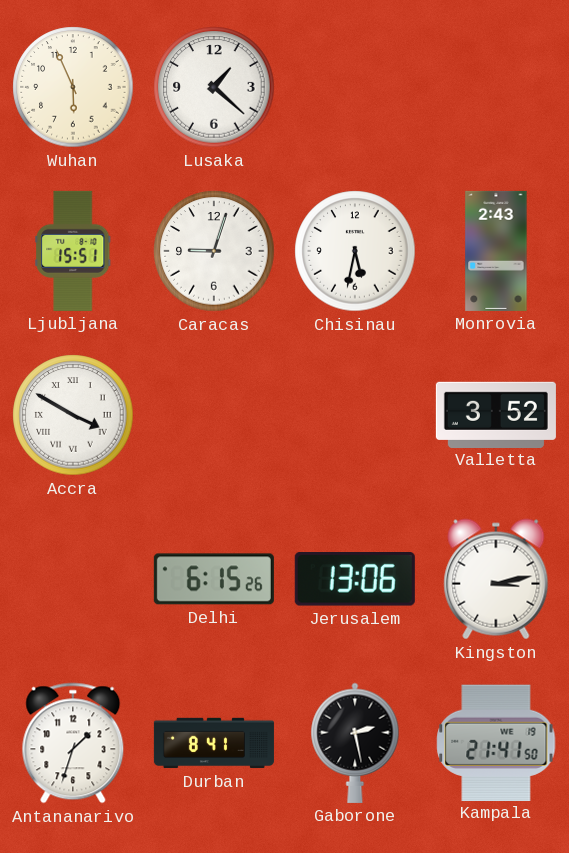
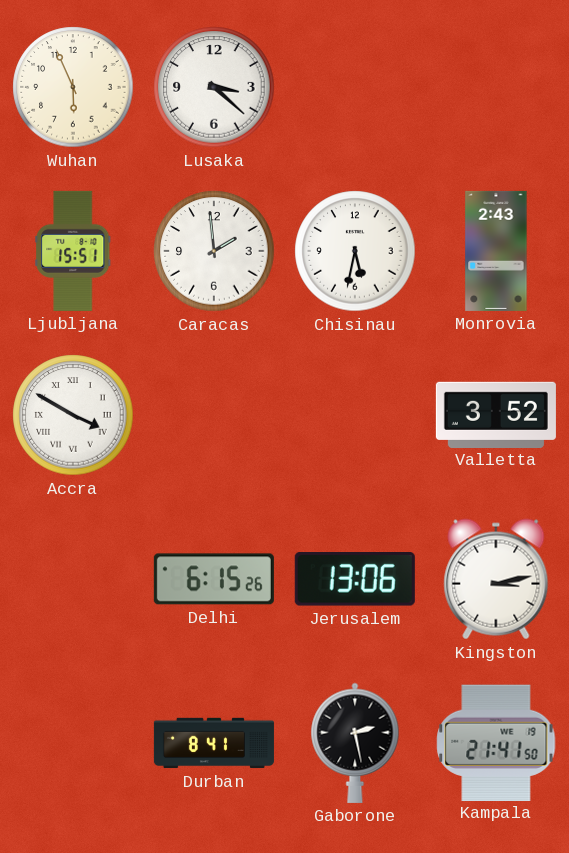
Lusaka: 1:22 -> 3:22
Caracas: 9:03 -> 1:59
Antananarivo: 1:33 -> none
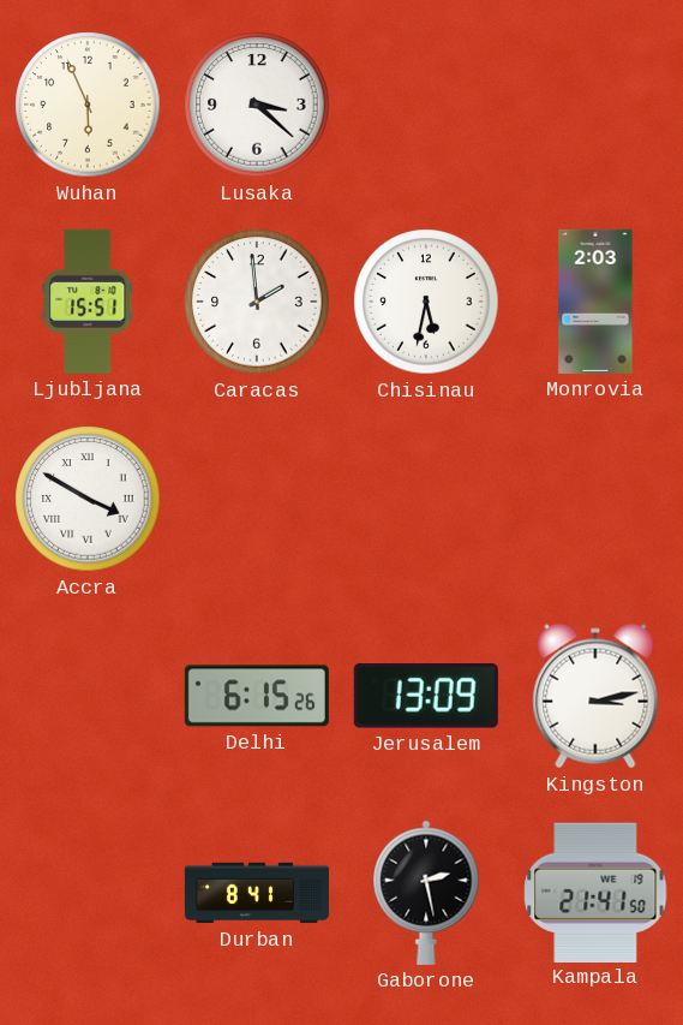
Monrovia: 2:43 -> 2:03
Valletta: 3:52 -> none
Jerusalem: 13:06 -> 13:09
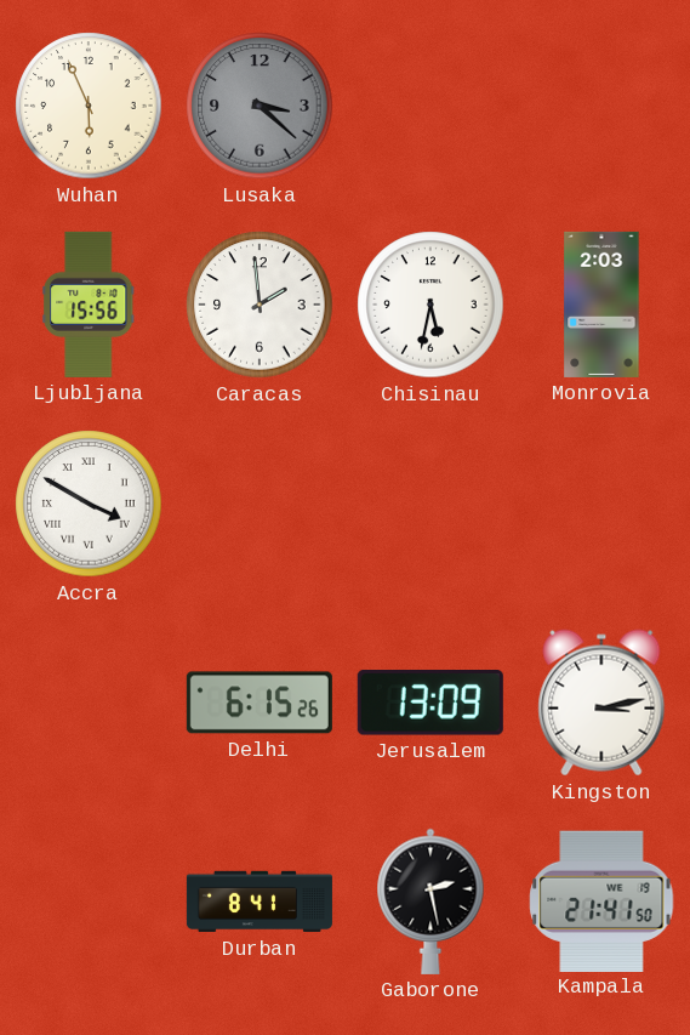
Lusaka dial: white -> grey
Ljubljana: 15:51 -> 15:56
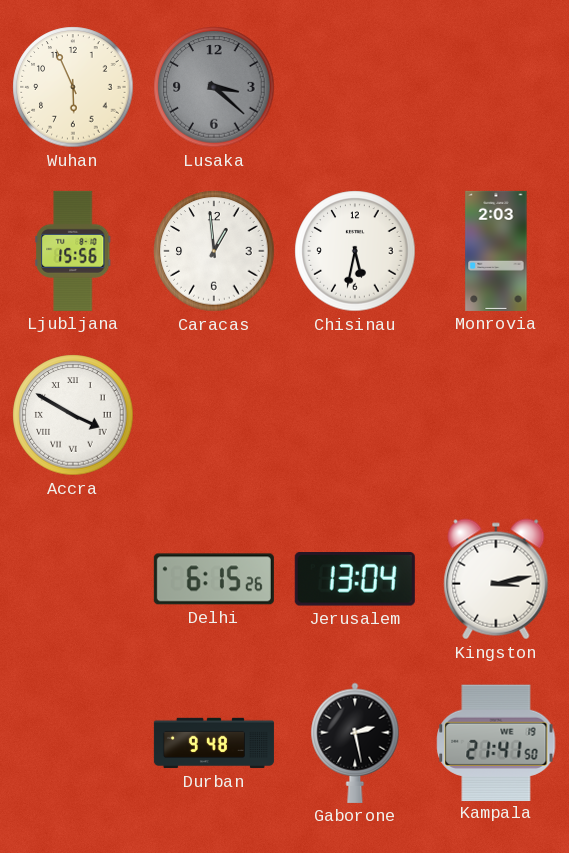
Caracas: 1:59 -> 12:59
Jerusalem: 13:09 -> 13:04
Durban: 8:41 -> 9:48
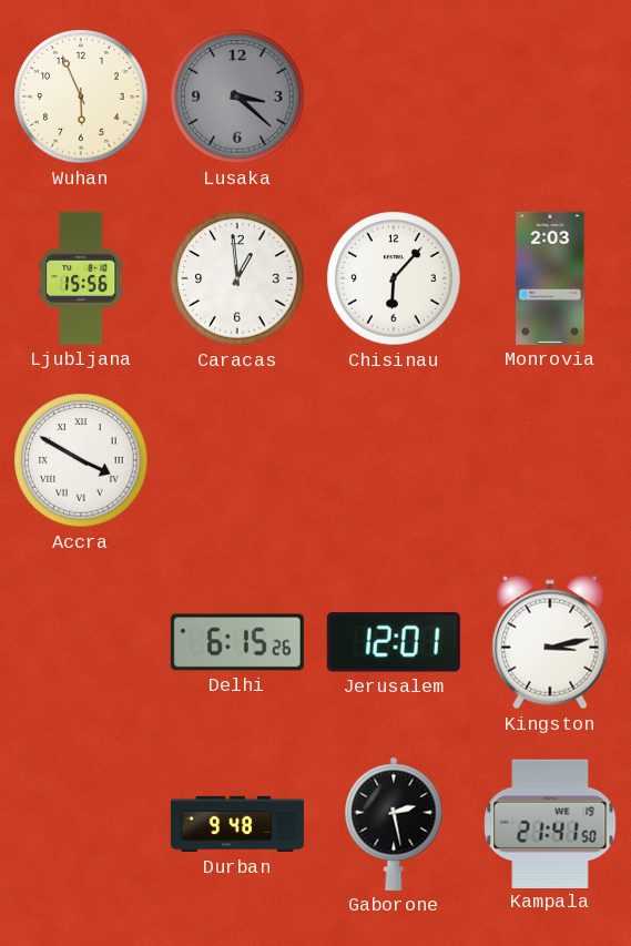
Chisinau: 5:32 -> 6:07
Jerusalem: 13:04 -> 12:01
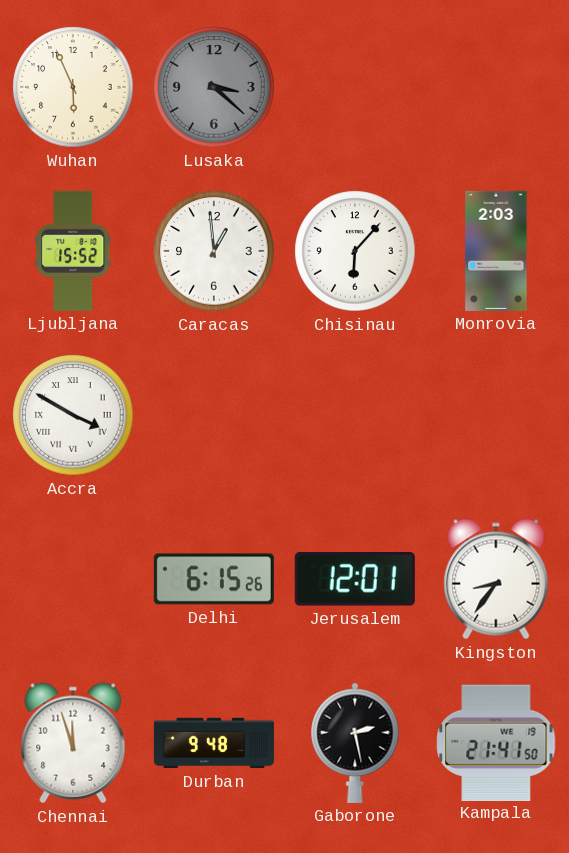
Ljubljana: 15:56 -> 15:52
Kingston: 3:13 -> 8:36
Chennai: none -> 11:57
